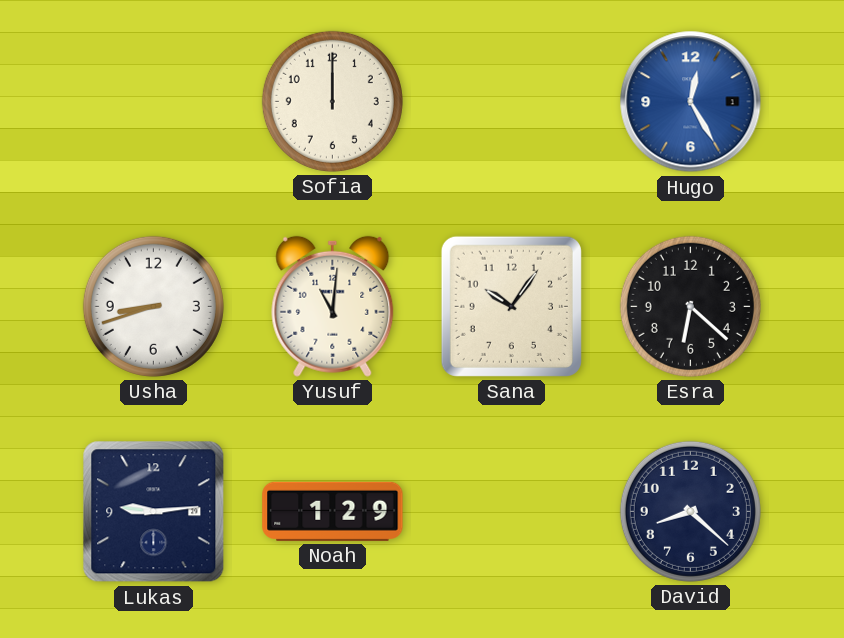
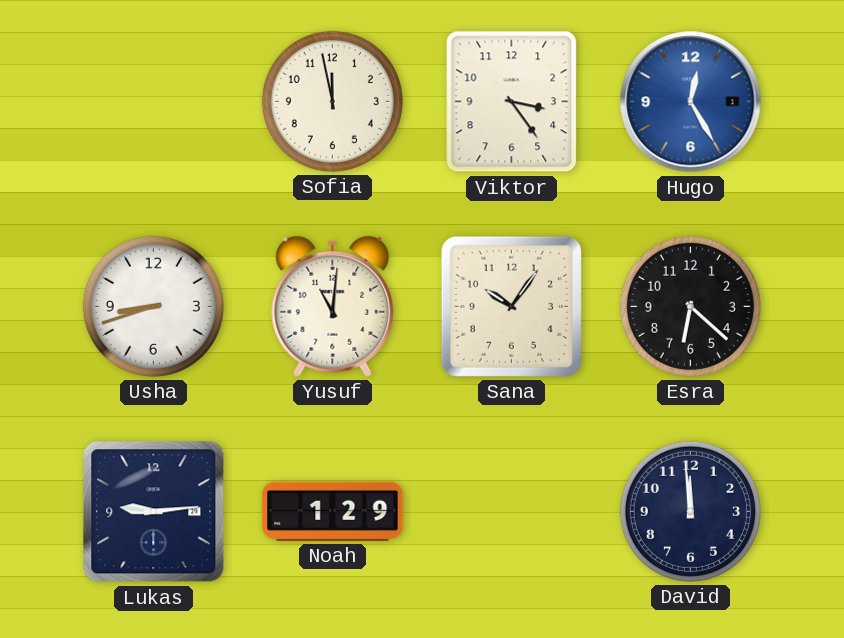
Sofia: 12:00 -> 11:58
Viktor: none -> 3:24
David: 8:22 -> 11:59
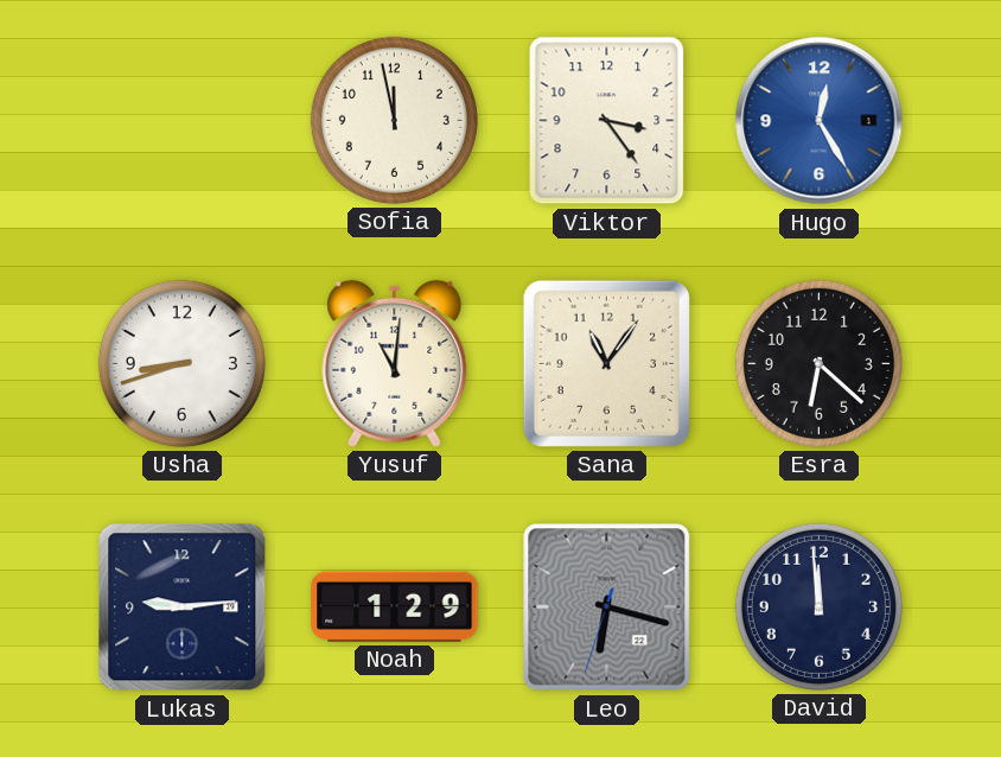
Sana: 10:06 -> 11:06
Leo: none -> 6:17
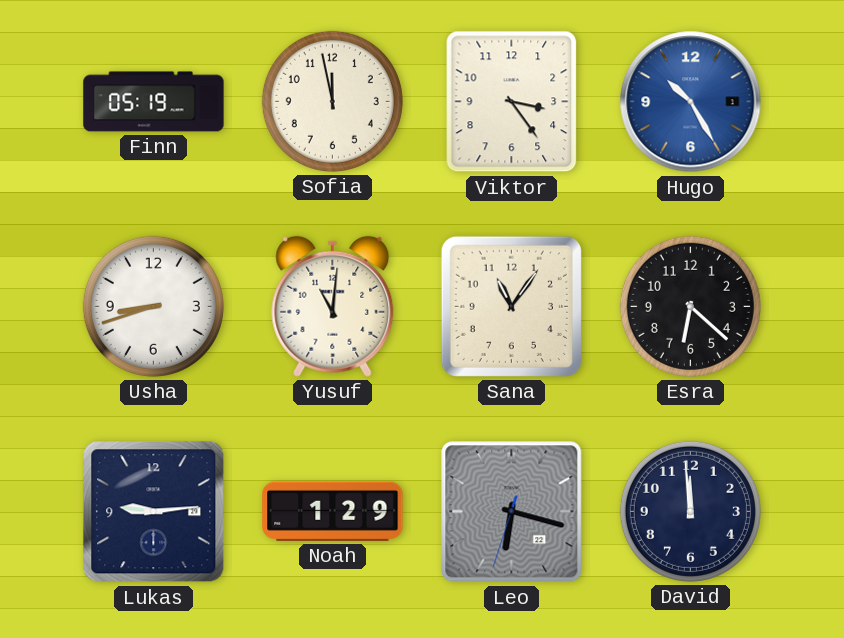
Finn: none -> 05:19
Hugo: 12:25 -> 10:25
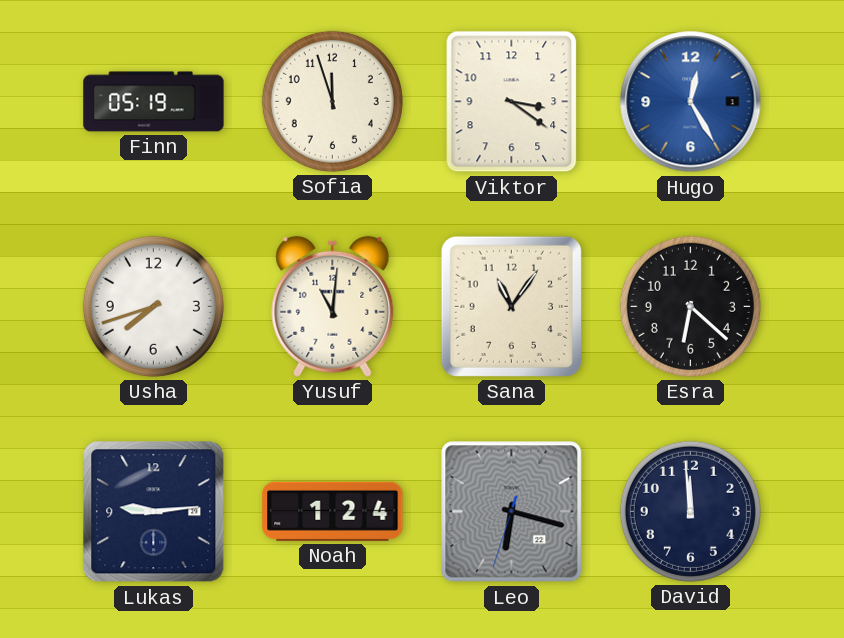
Sofia: 11:58 -> 11:57
Viktor: 3:24 -> 3:21
Hugo: 10:25 -> 12:25
Usha: 8:42 -> 7:42
Noah: 1:29 -> 1:24
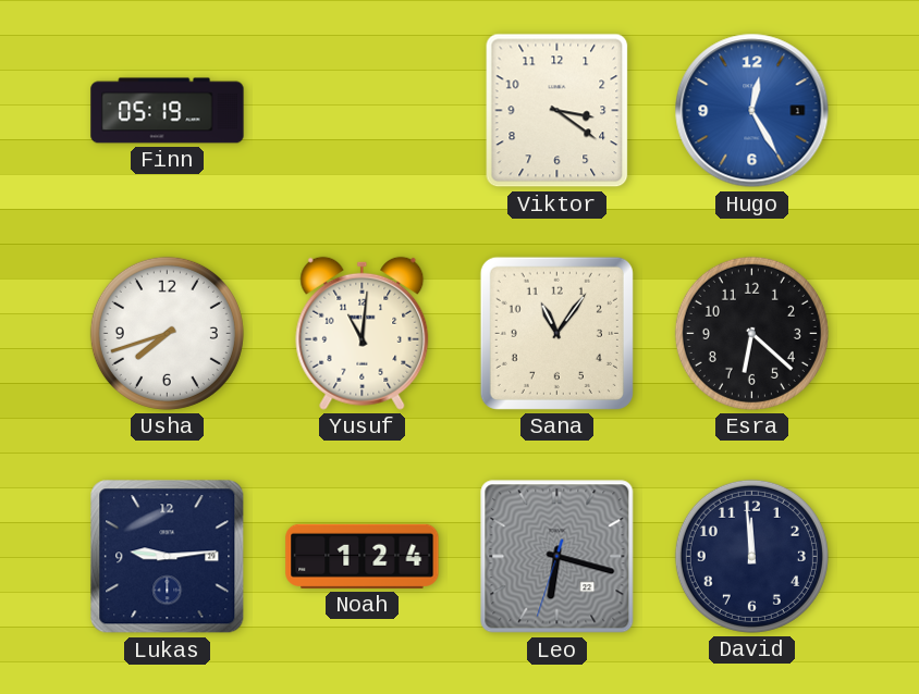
Sofia: 11:57 -> none
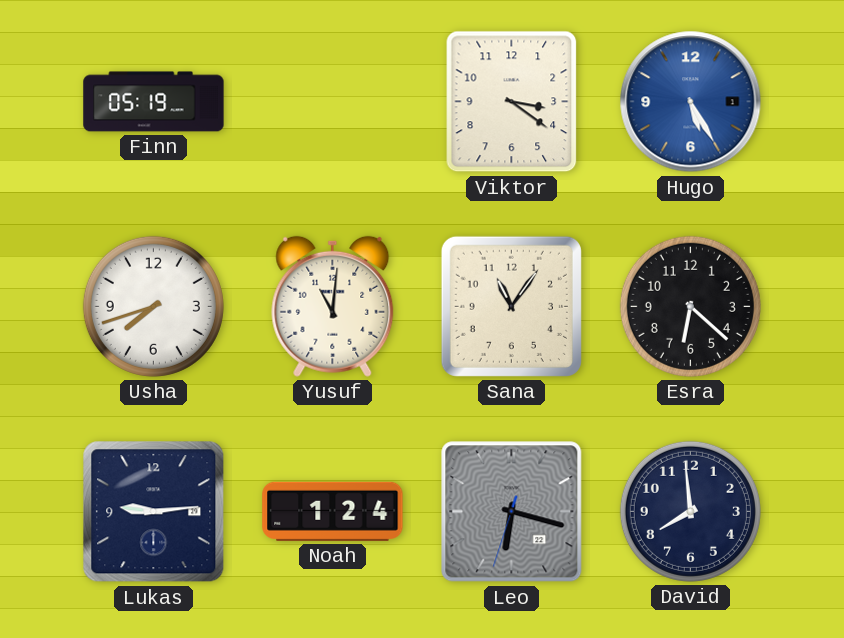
Hugo: 12:25 -> 5:25
David: 11:59 -> 7:59
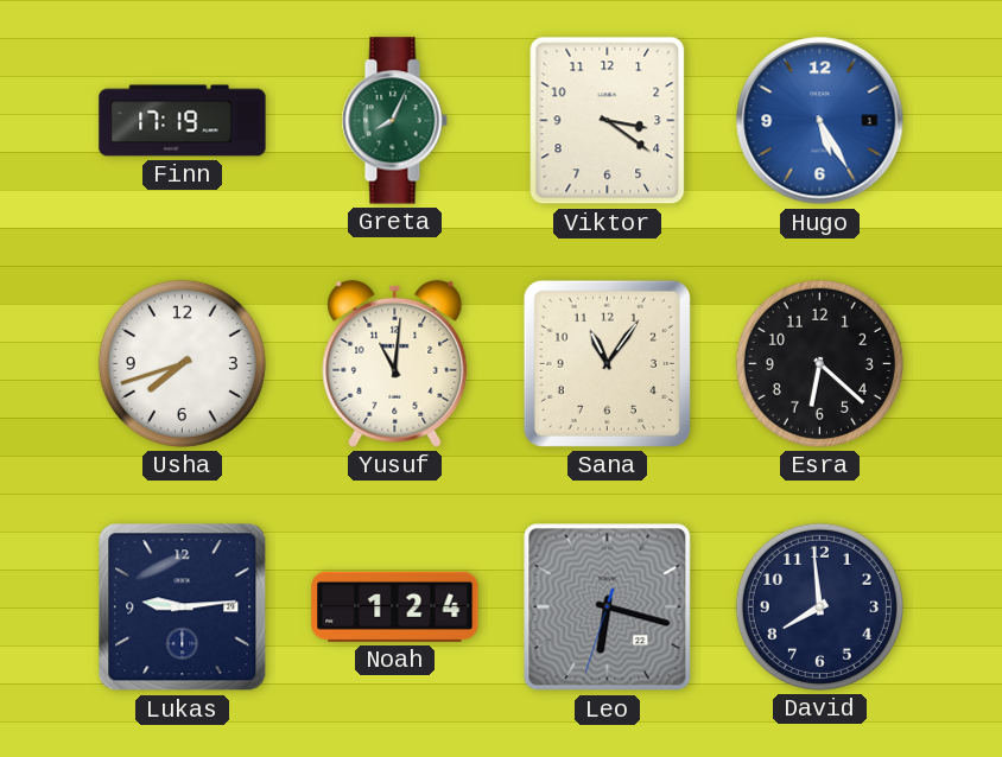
Finn: 05:19 -> 17:19
Greta: none -> 8:04
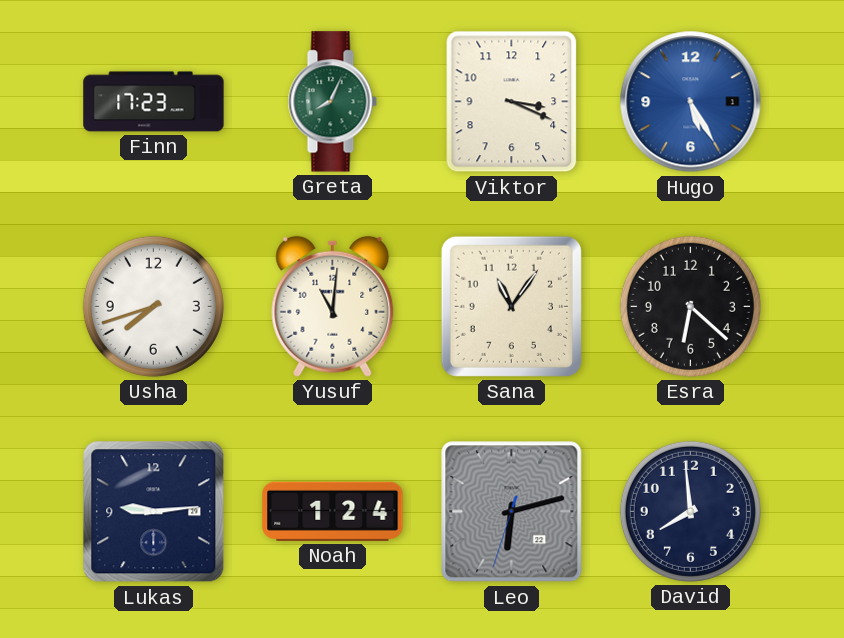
Finn: 17:19 -> 17:23
Viktor: 3:21 -> 3:19
Leo: 6:17 -> 6:12
